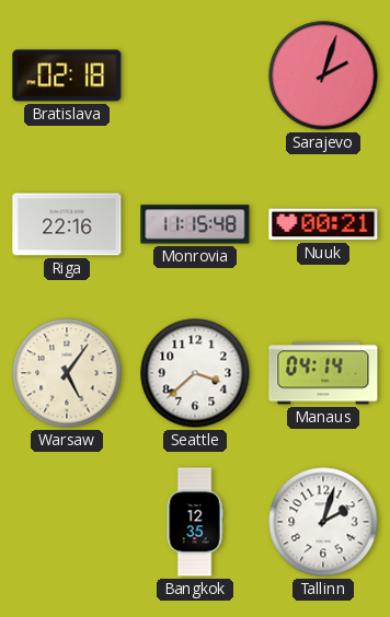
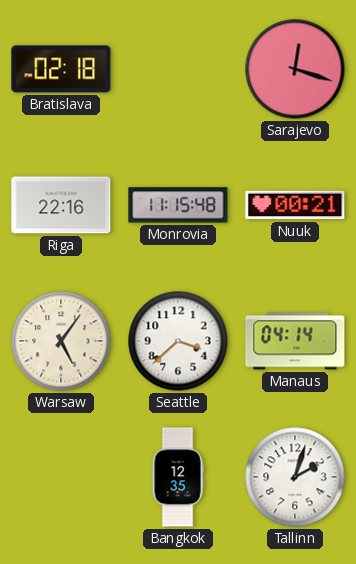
Sarajevo: 2:03 -> 12:18
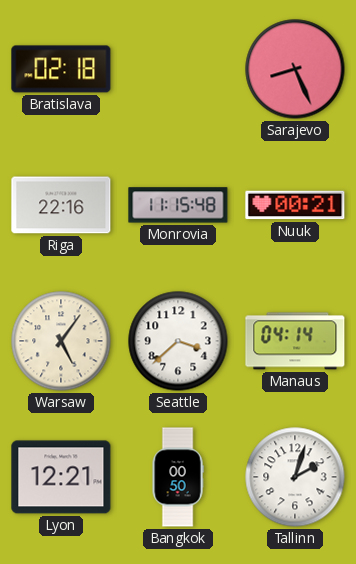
Sarajevo: 12:18 -> 8:26
Lyon: none -> 12:21
Bangkok: 12:35 -> 00:50
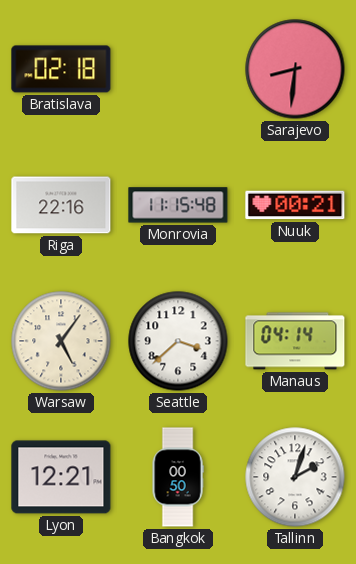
Sarajevo: 8:26 -> 8:31
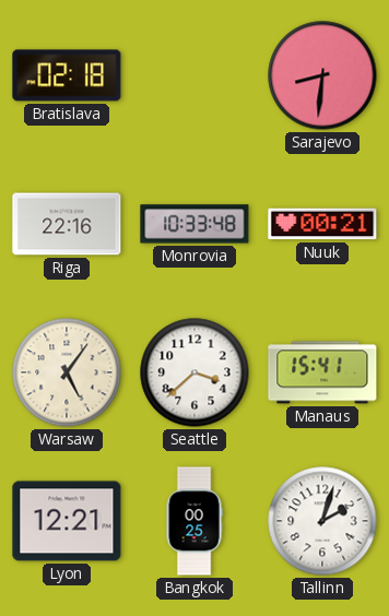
Monrovia: 11:15 -> 10:33
Manaus: 04:14 -> 15:41
Bangkok: 00:50 -> 00:25
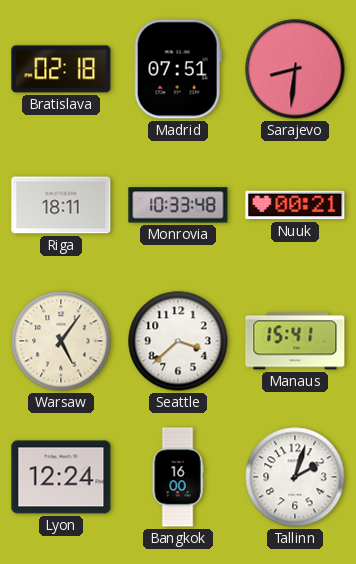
Madrid: none -> 07:51
Riga: 22:16 -> 18:11
Lyon: 12:21 -> 12:24
Bangkok: 00:25 -> 16:00
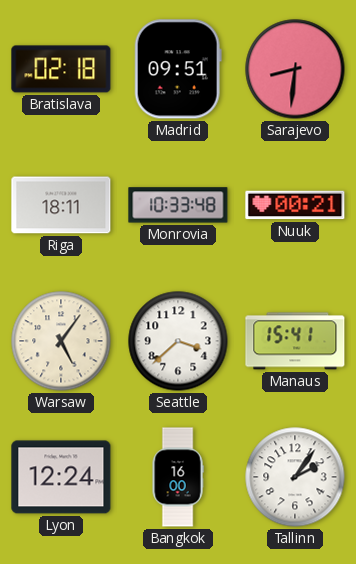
Madrid: 07:51 -> 09:51
Tallinn: 2:03 -> 2:06
